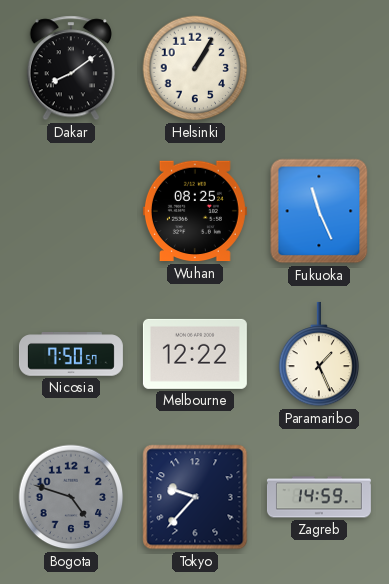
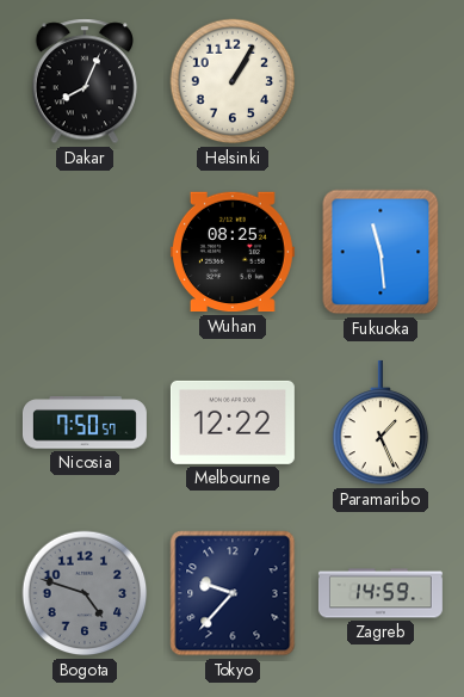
Dakar: 8:09 -> 8:04
Fukuoka: 11:26 -> 11:29
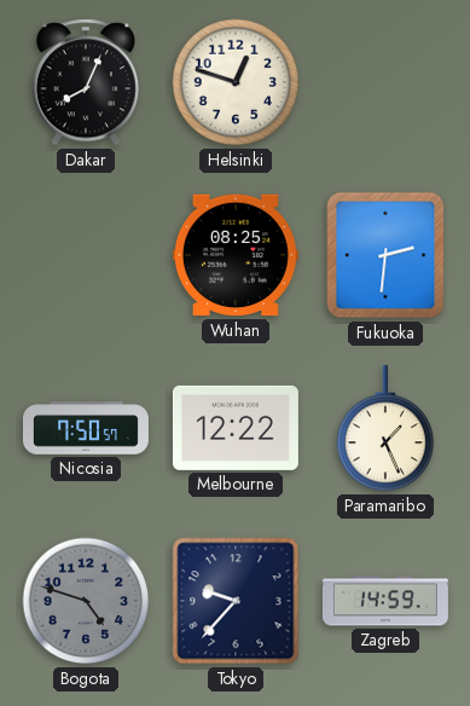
Helsinki: 1:05 -> 12:48
Fukuoka: 11:29 -> 2:31
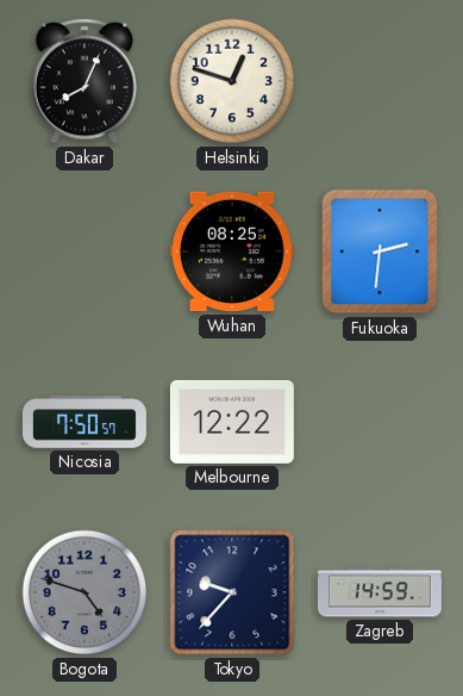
Paramaribo: 1:26 -> none
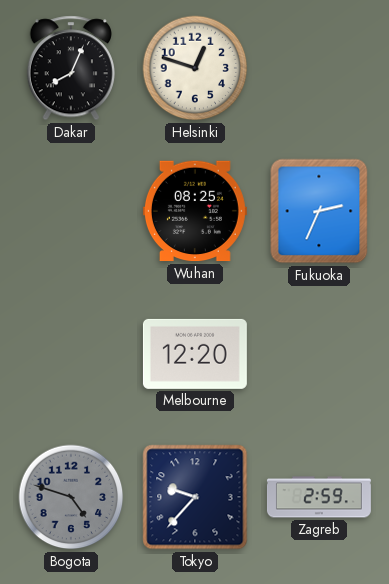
Fukuoka: 2:31 -> 2:34
Nicosia: 7:50 -> none
Melbourne: 12:22 -> 12:20
Zagreb: 14:59 -> 2:59
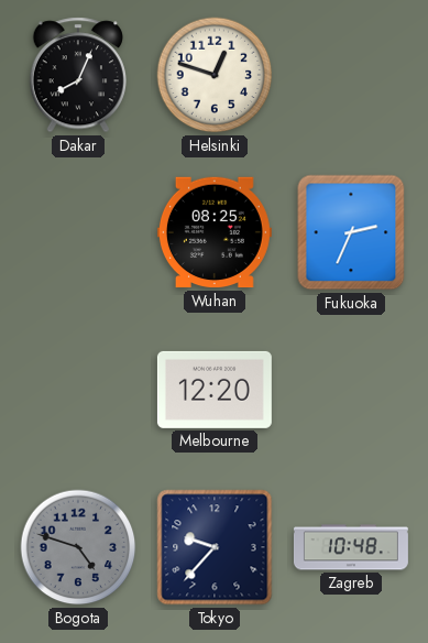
Zagreb: 2:59 -> 10:48
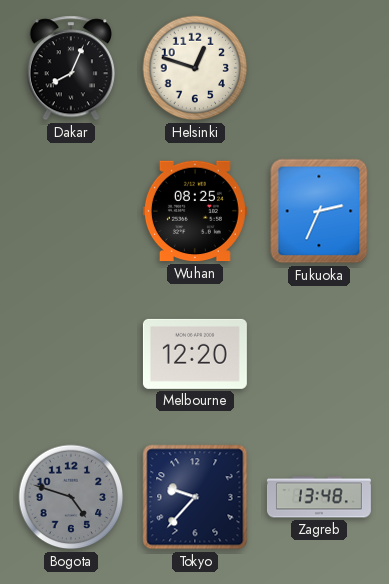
Zagreb: 10:48 -> 13:48
